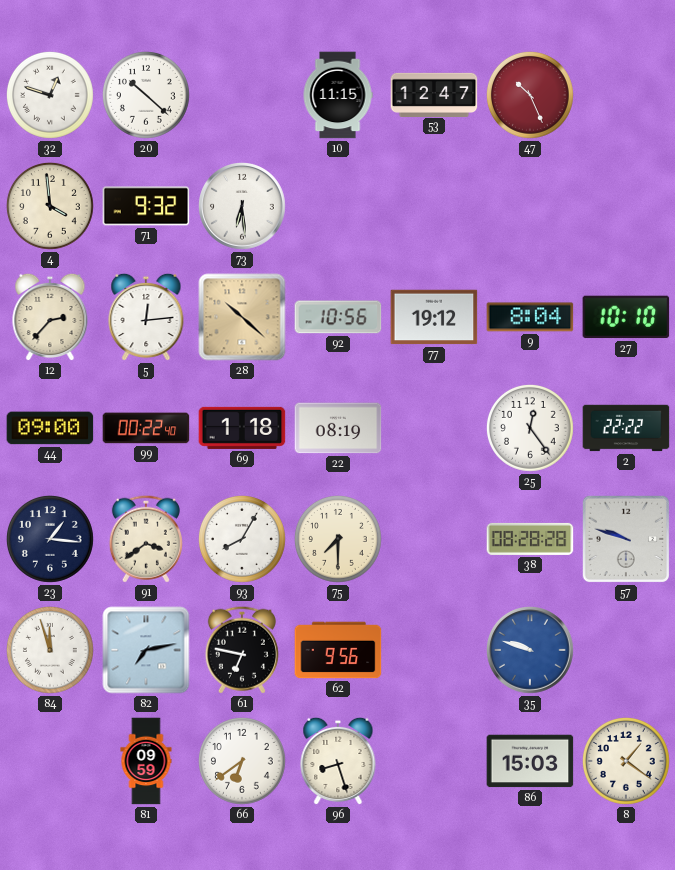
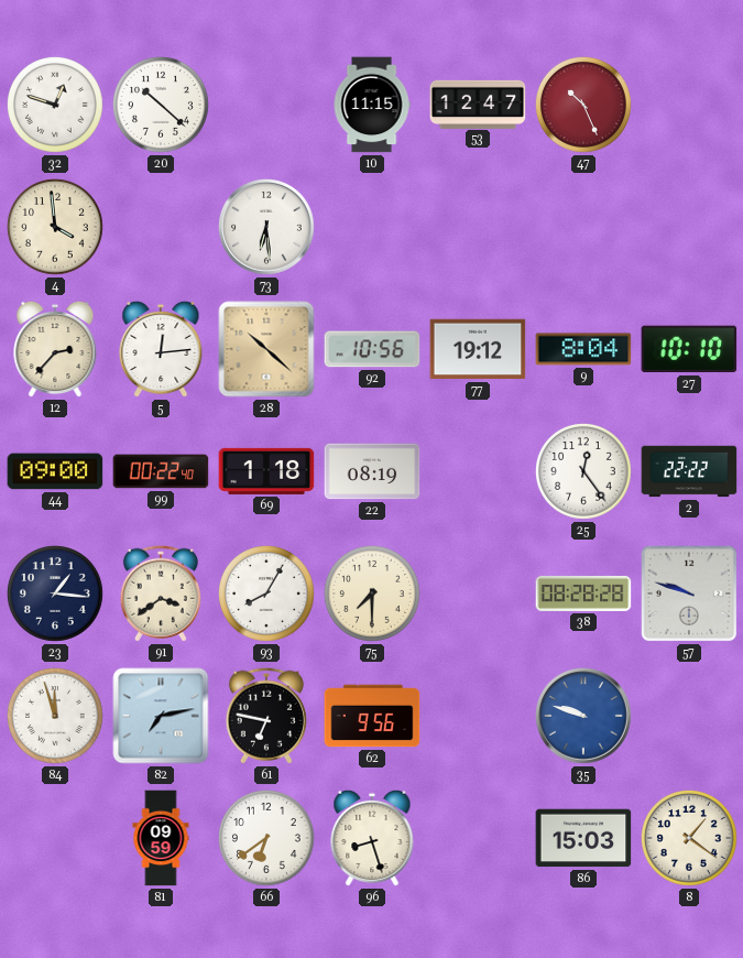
71: 9:32 -> none
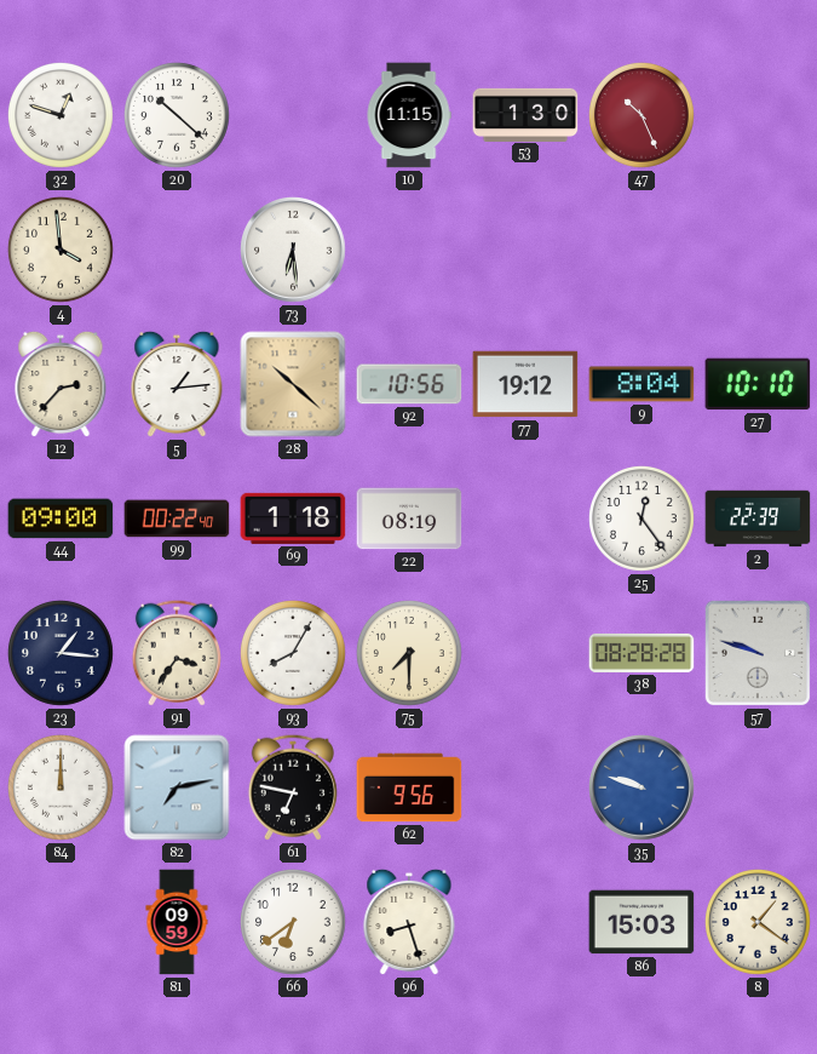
53: 12:47 -> 1:30
5: 12:14 -> 1:14
2: 22:22 -> 22:39
91: 3:39 -> 3:36
84: 11:57 -> 12:00
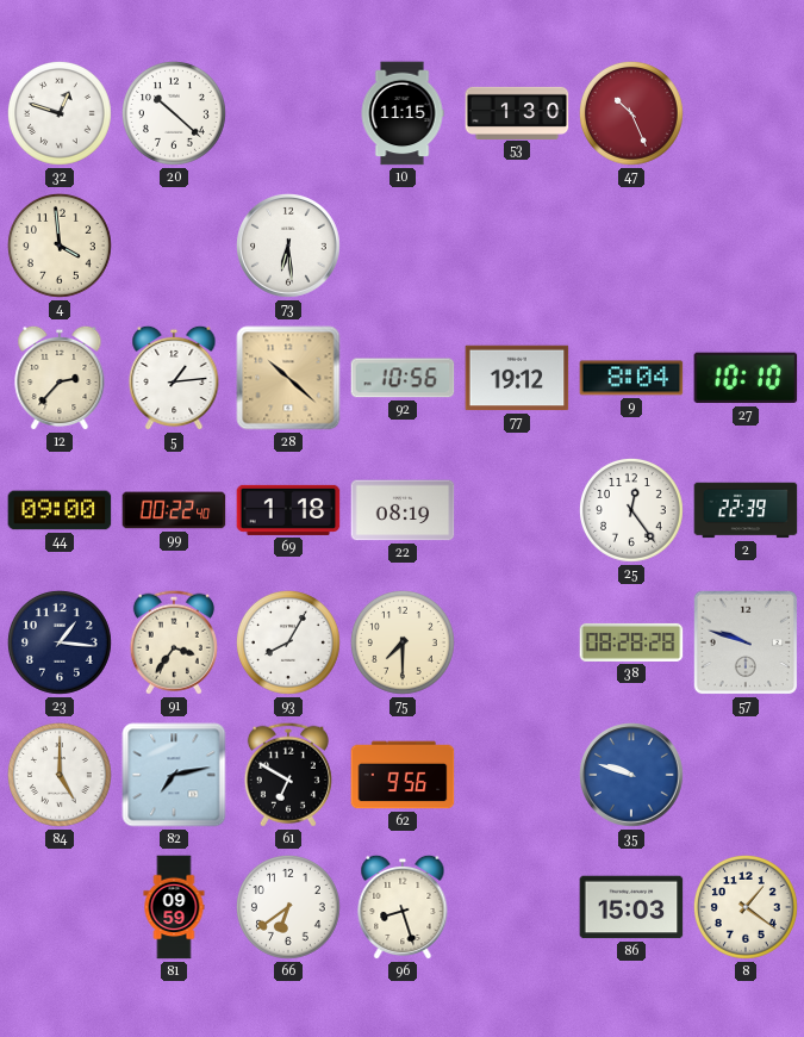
84: 12:00 -> 5:00
61: 6:47 -> 6:50
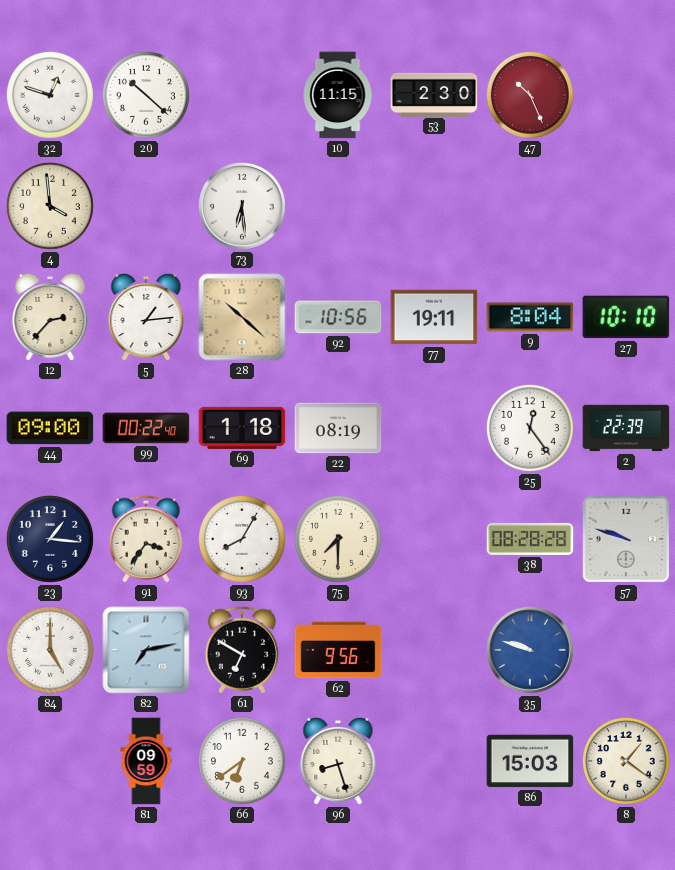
53: 1:30 -> 2:30
77: 19:12 -> 19:11
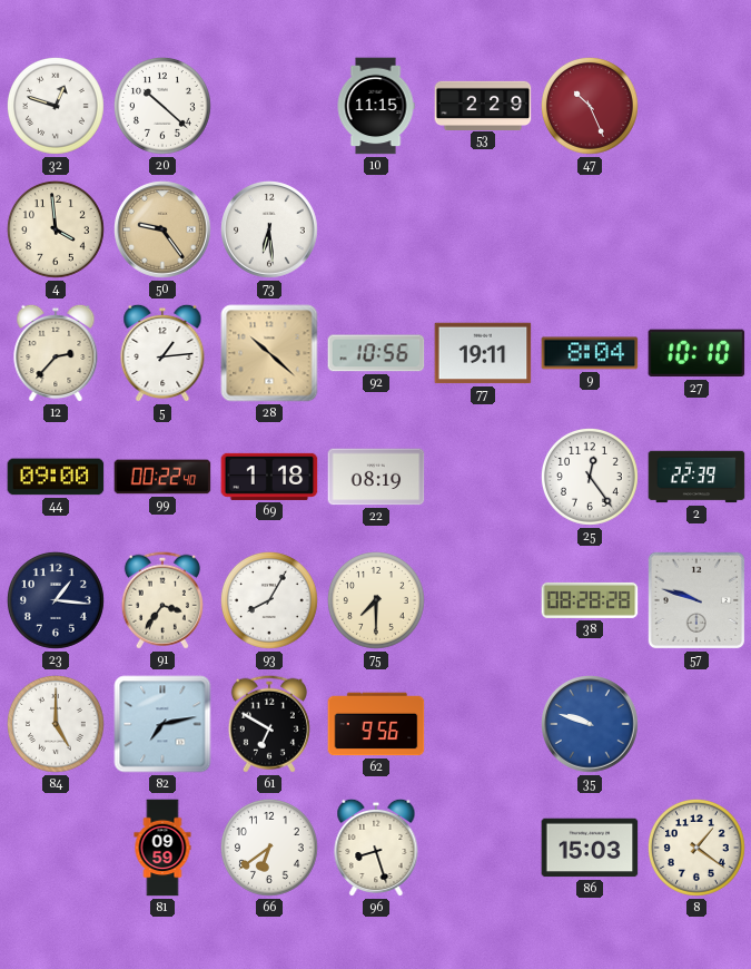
53: 2:30 -> 2:29
50: none -> 9:24
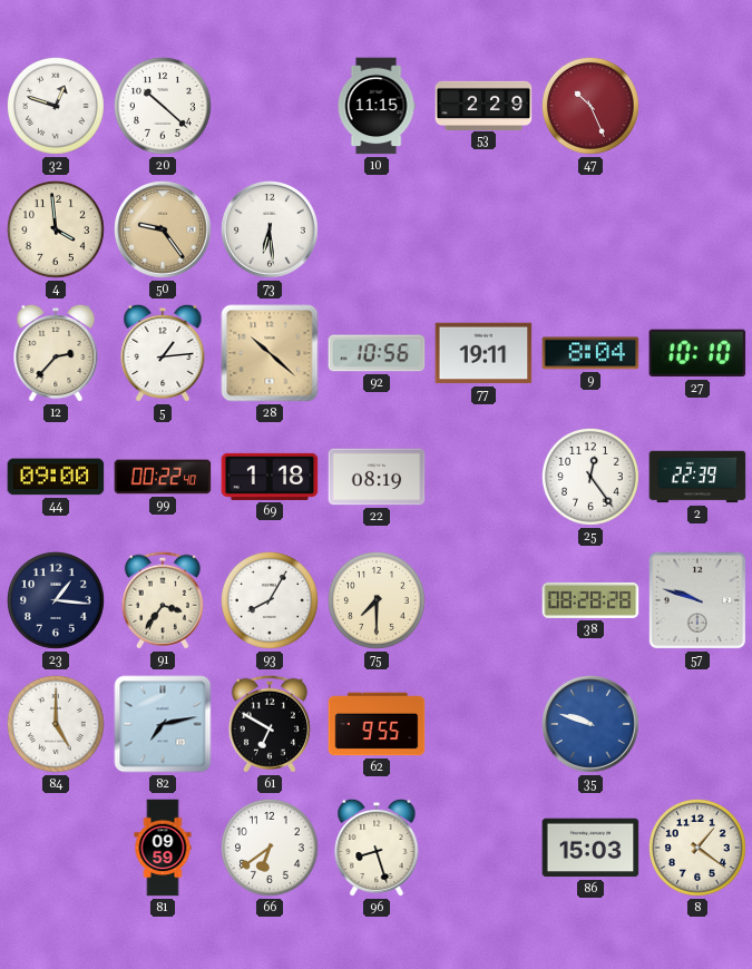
62: 9:56 -> 9:55
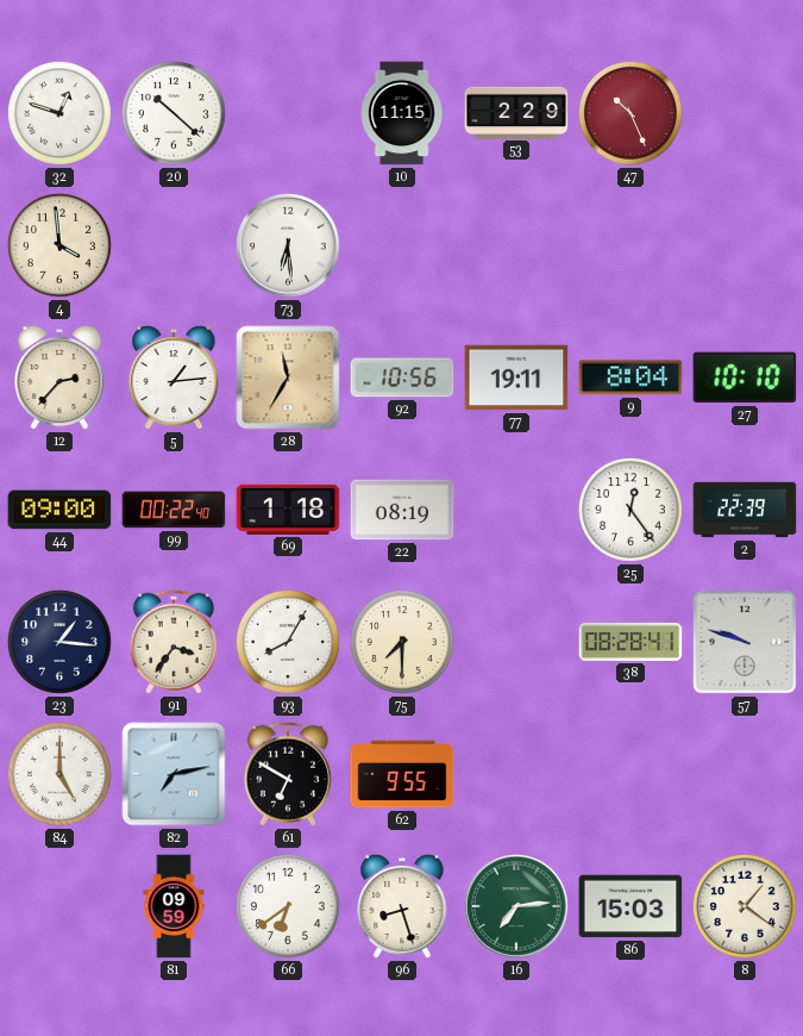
50: 9:24 -> none
28: 10:22 -> 11:35
38: 08:28:28 -> 08:28:41
35: 9:48 -> none
16: none -> 7:14
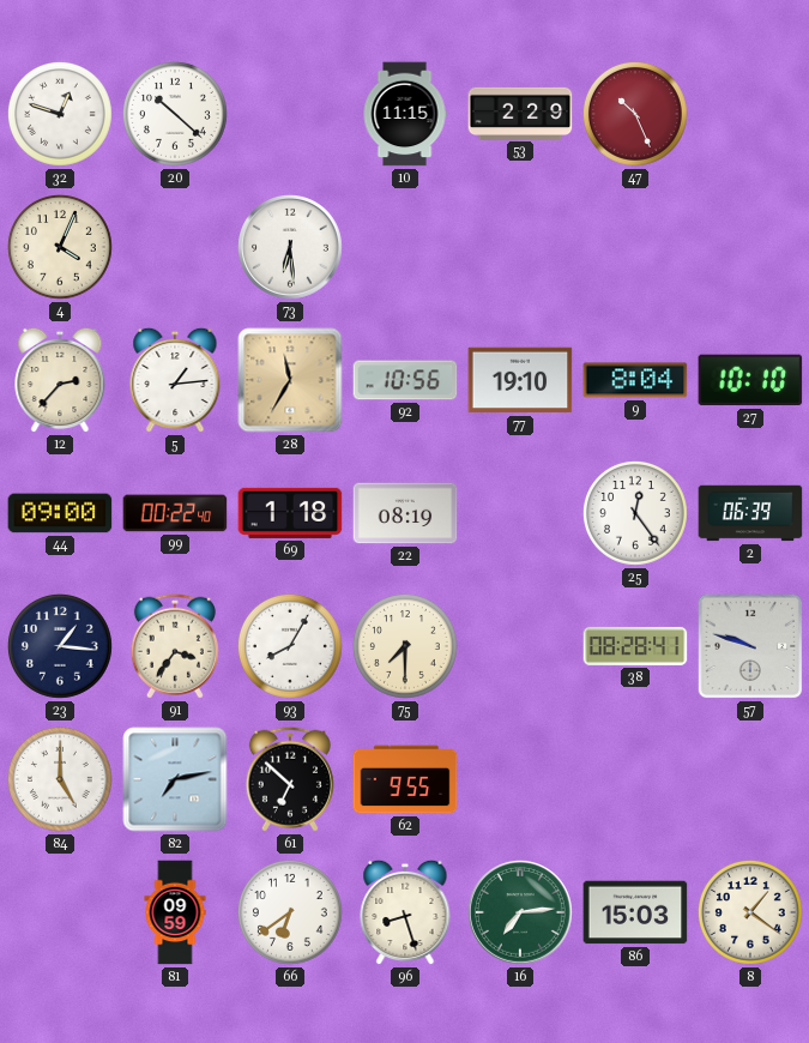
4: 3:59 -> 4:04
77: 19:11 -> 19:10
2: 22:39 -> 06:39
61: 6:50 -> 6:52
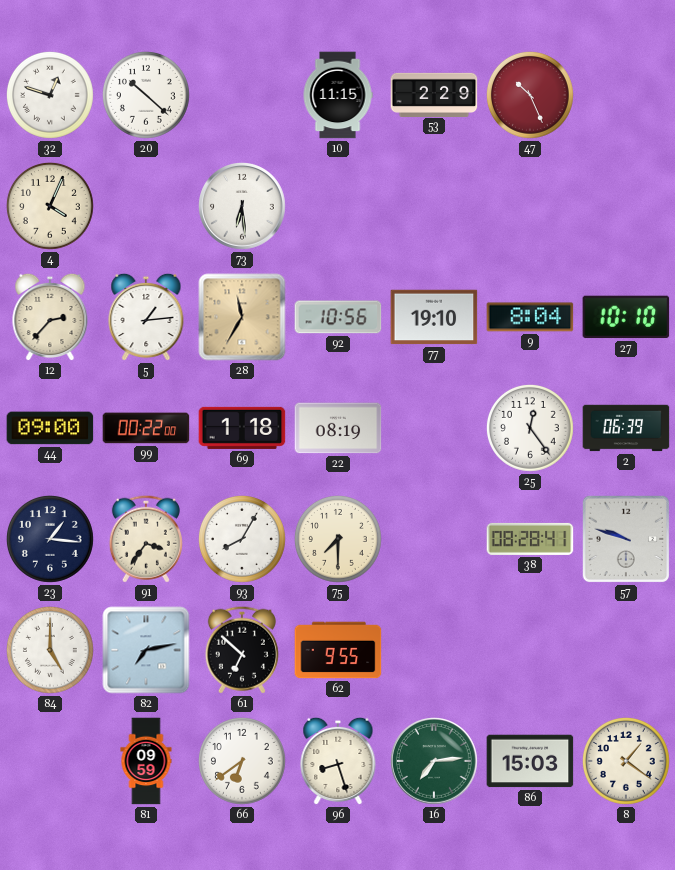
99: 00:22:40 -> 00:22:00
